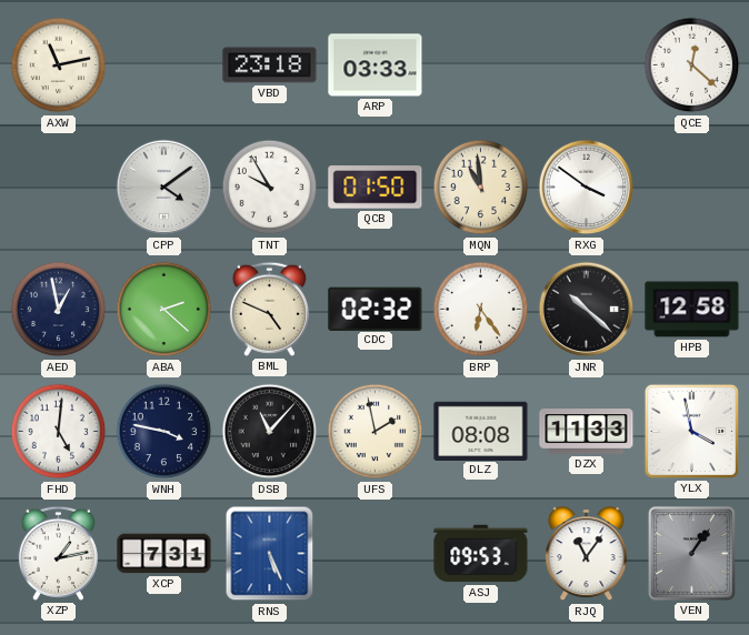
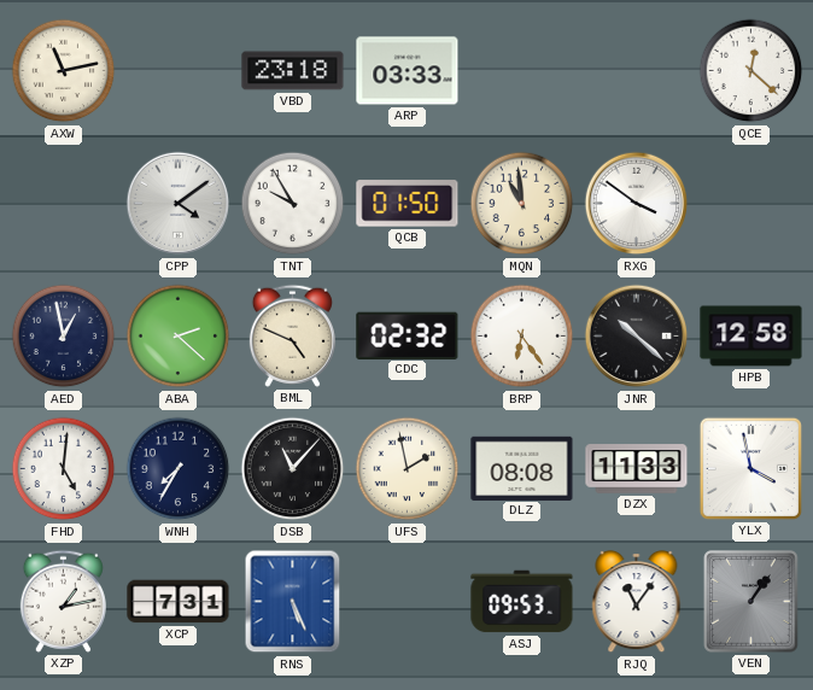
WNH: 3:47 -> 7:35
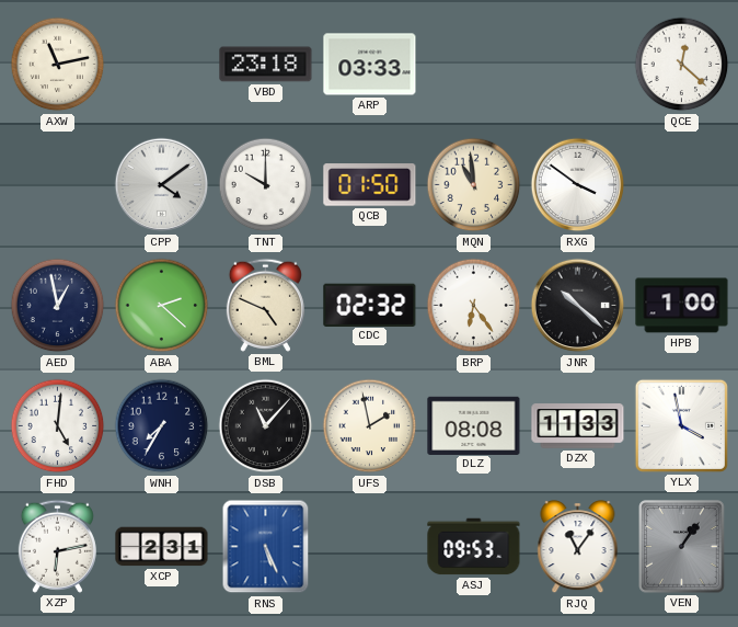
TNT: 9:55 -> 10:00
HPB: 12:58 -> 1:00
XZP: 1:13 -> 6:13
XCP: 7:31 -> 2:31
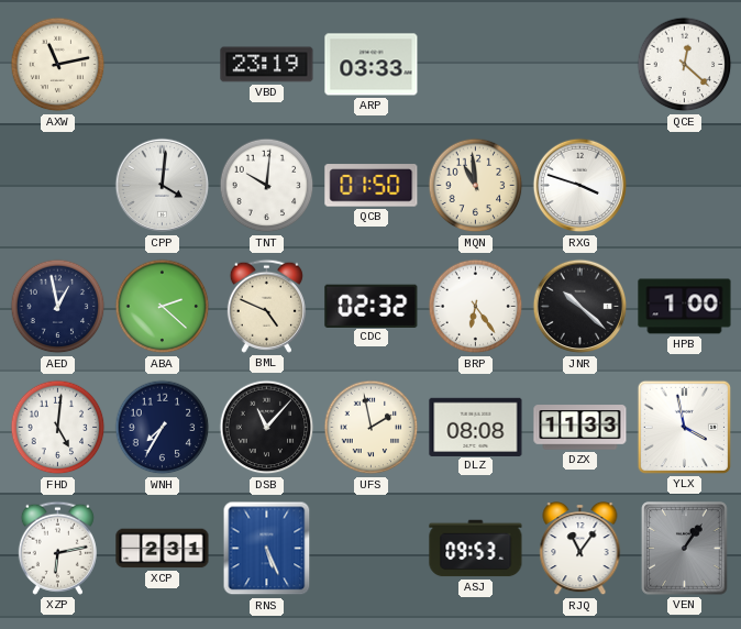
VBD: 23:18 -> 23:19
CPP: 4:09 -> 4:01
TNT: 10:00 -> 10:01
RXG: 3:51 -> 3:48
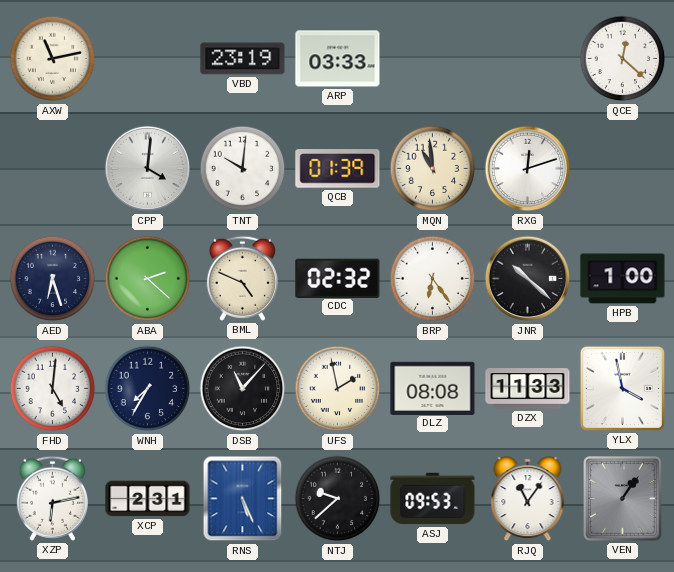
QCB: 01:50 -> 01:39
RXG: 3:48 -> 12:12
AED: 12:58 -> 6:27
NTJ: none -> 9:38
